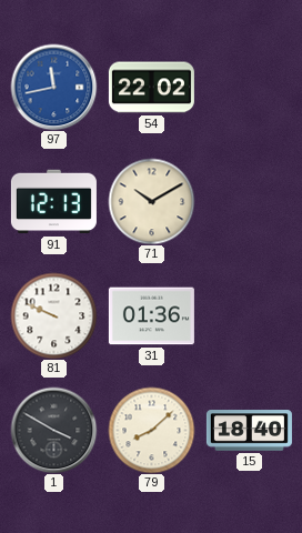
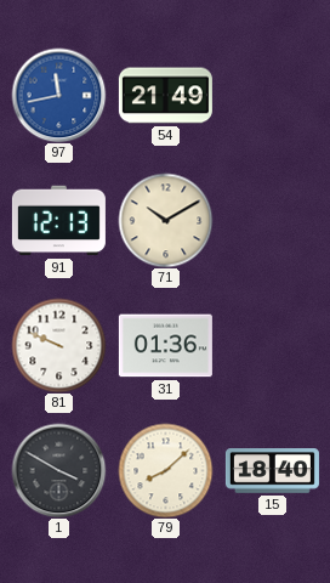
54: 22:02 -> 21:49
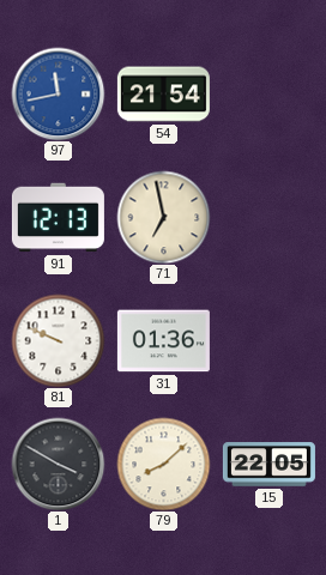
54: 21:49 -> 21:54
71: 10:10 -> 6:58
15: 18:40 -> 22:05
